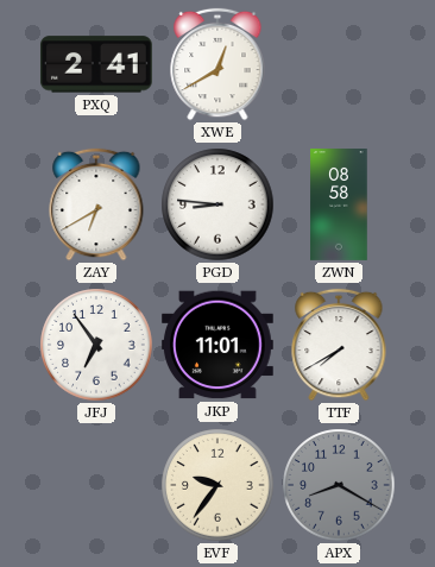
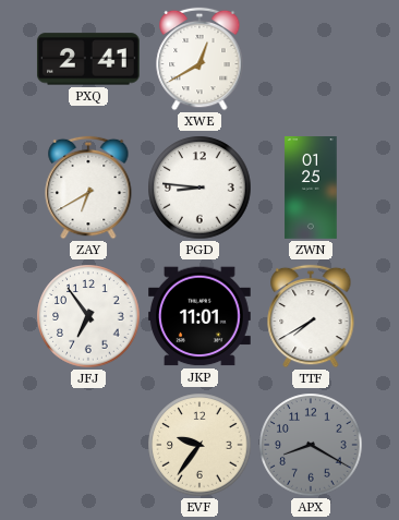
ZWN: 08:58 -> 01:25
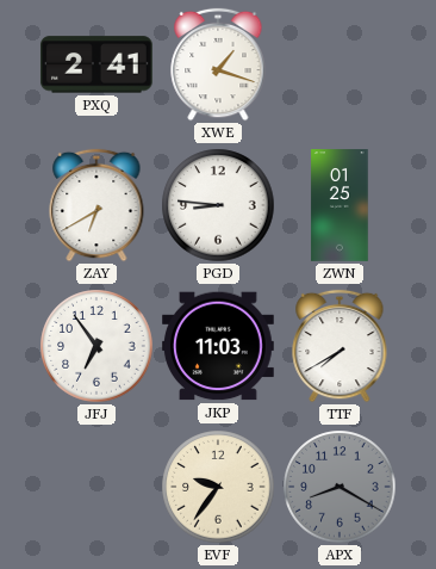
XWE: 12:40 -> 1:18
JKP: 11:01 -> 11:03
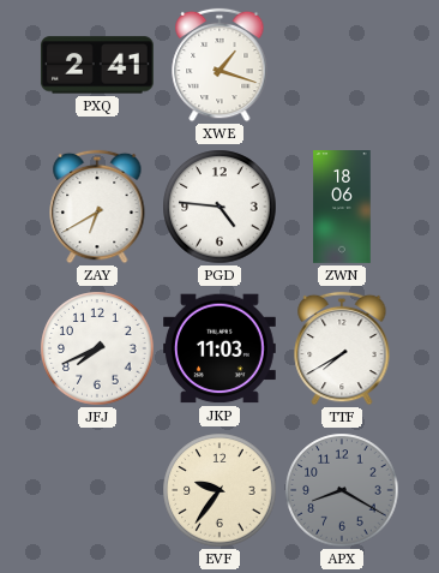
PGD: 8:46 -> 4:46
ZWN: 01:25 -> 18:06
JFJ: 6:54 -> 7:41
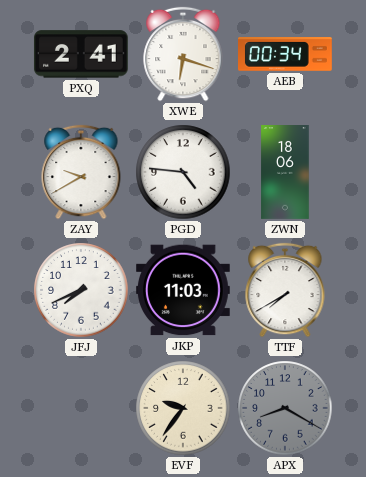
XWE: 1:18 -> 6:18
AEB: none -> 00:34
ZAY: 6:40 -> 9:40
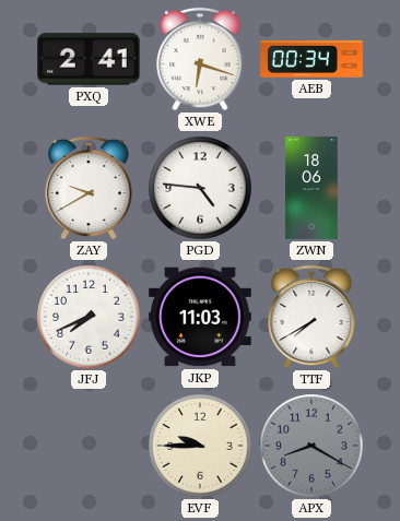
EVF: 9:36 -> 9:45
